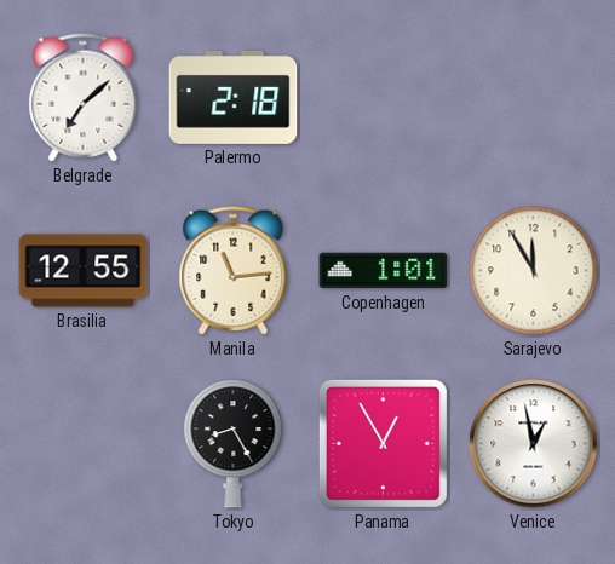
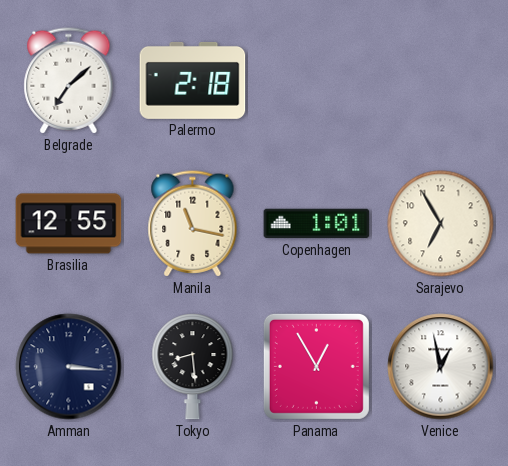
Manila: 11:14 -> 11:17
Sarajevo: 11:55 -> 6:55
Amman: none -> 3:16
Tokyo: 8:25 -> 8:29
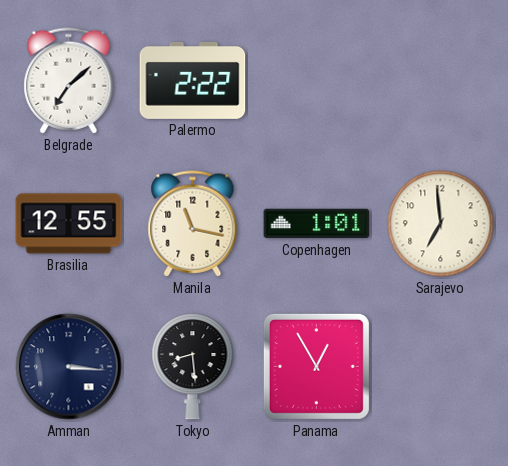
Palermo: 2:18 -> 2:22
Sarajevo: 6:55 -> 6:59
Venice: 12:58 -> none
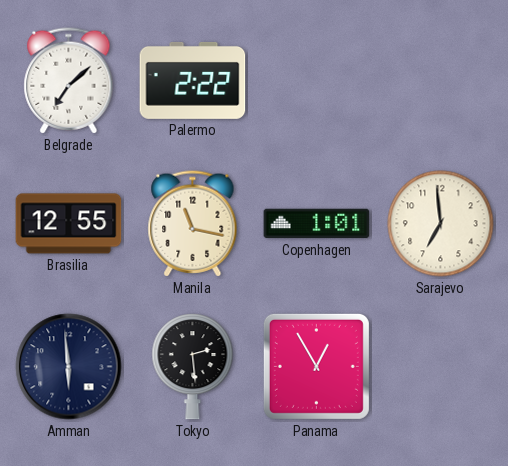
Amman: 3:16 -> 5:59
Tokyo: 8:29 -> 2:29
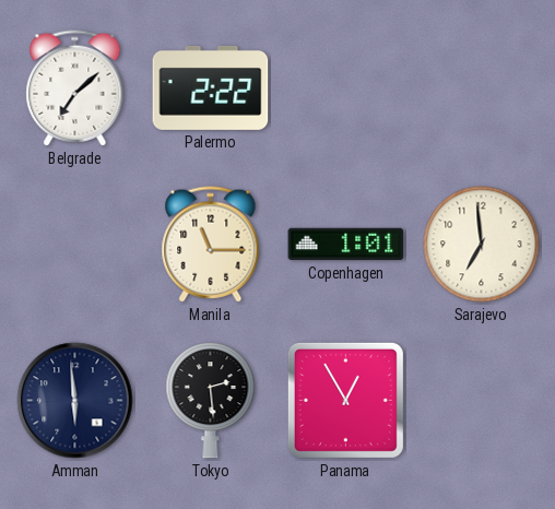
Brasilia: 12:55 -> none
Manila: 11:17 -> 11:15
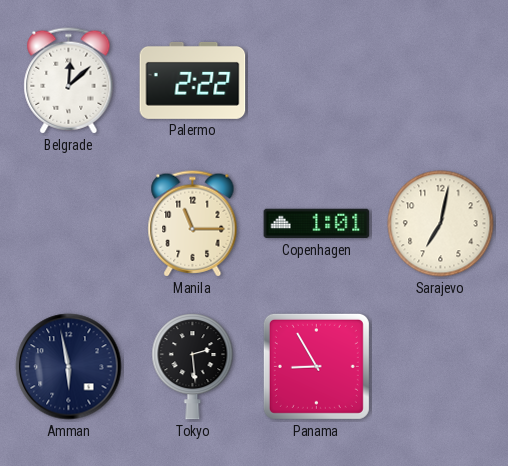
Belgrade: 7:08 -> 12:08
Sarajevo: 6:59 -> 7:02
Amman: 5:59 -> 5:58
Panama: 12:55 -> 8:55
